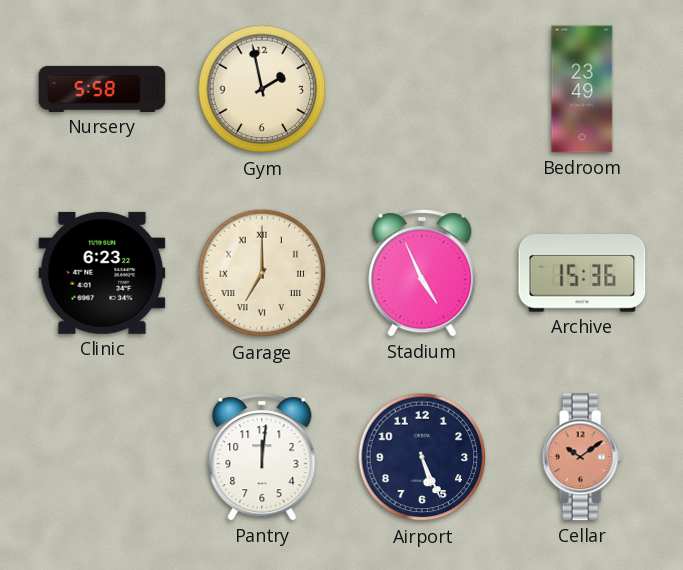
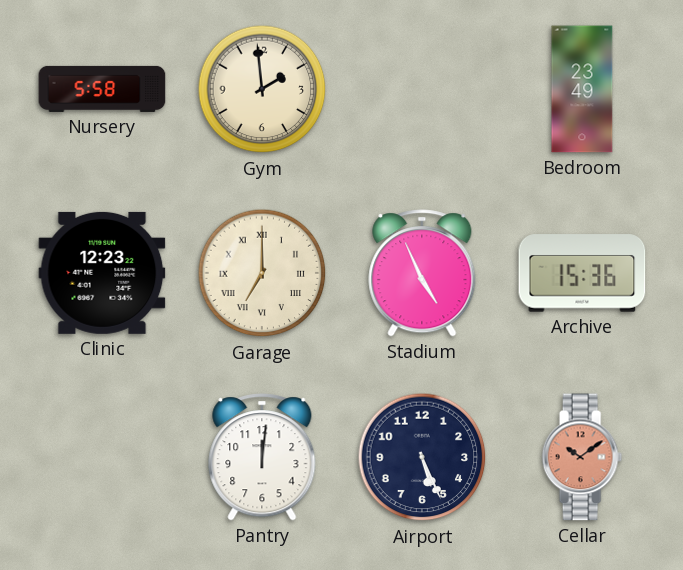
Gym: 1:58 -> 1:59
Clinic: 6:23 -> 12:23
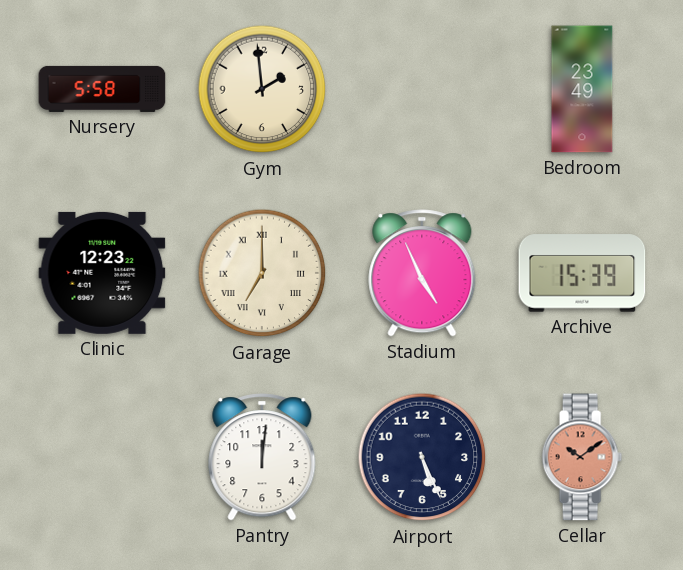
Archive: 15:36 -> 15:39
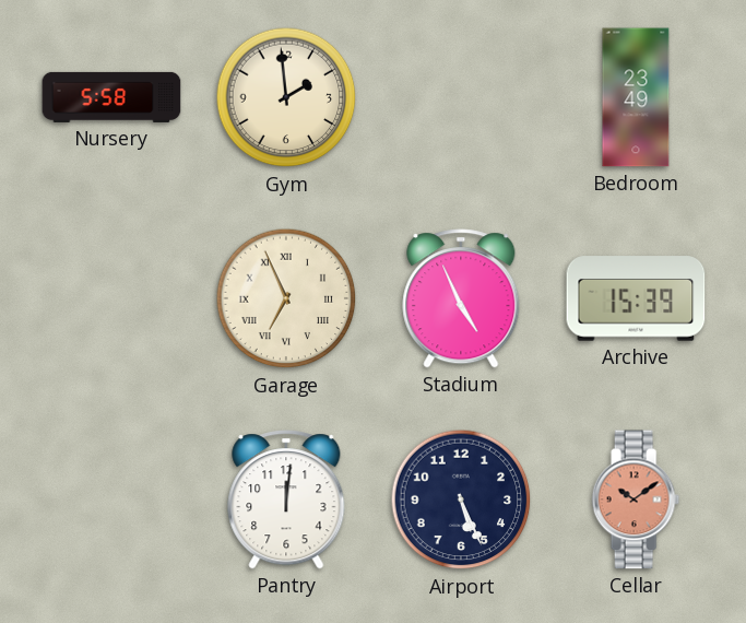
Clinic: 12:23 -> none
Garage: 7:00 -> 6:56
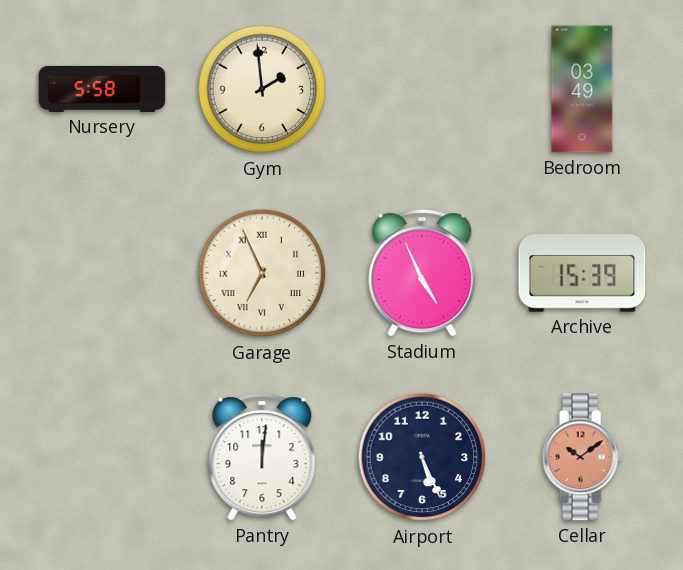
Bedroom: 23:49 -> 03:49
